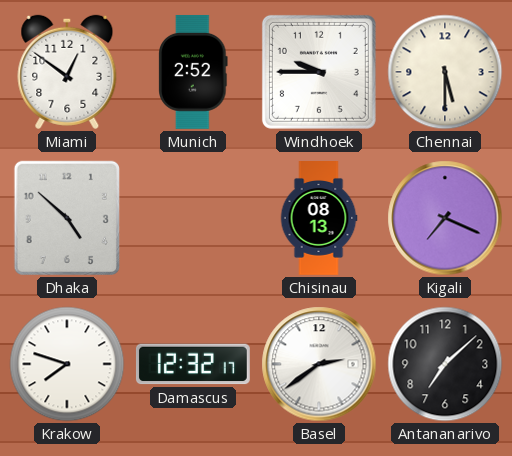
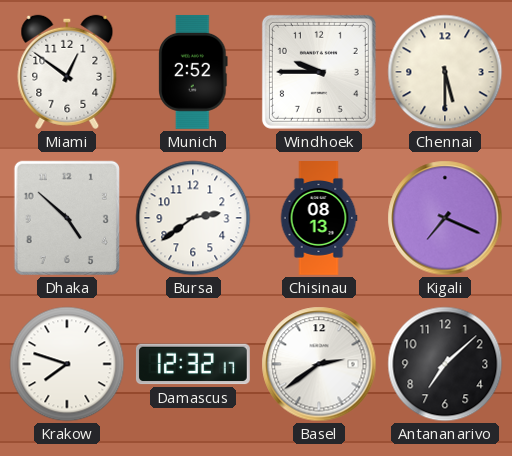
Bursa: none -> 2:39
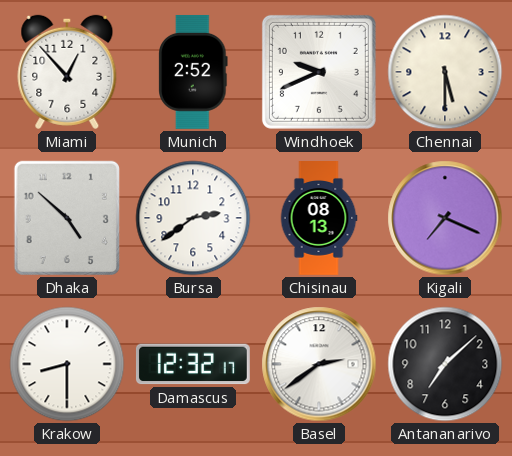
Miami: 12:51 -> 12:53
Windhoek: 9:45 -> 9:41
Krakow: 7:48 -> 8:30
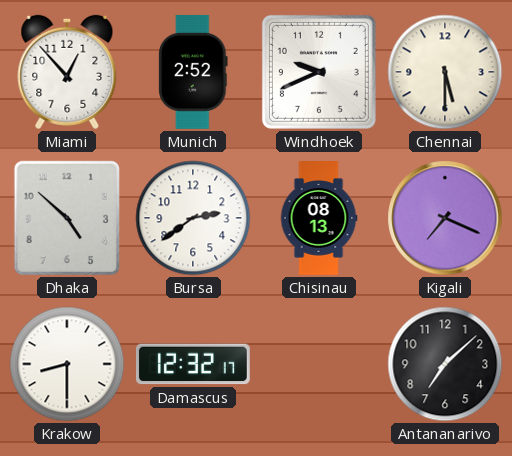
Basel: 2:39 -> none
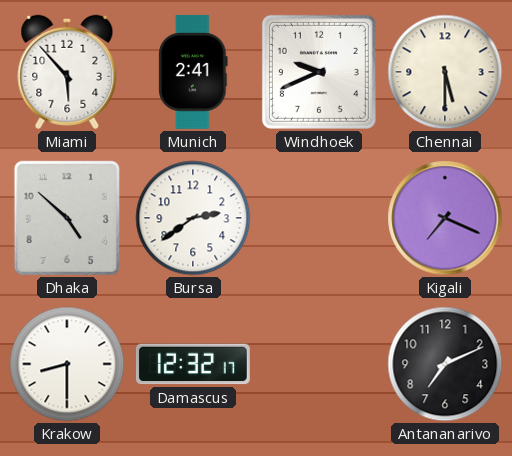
Miami: 12:53 -> 5:53
Munich: 2:52 -> 2:41
Chisinau: 08:13 -> none
Antananarivo: 7:08 -> 7:11
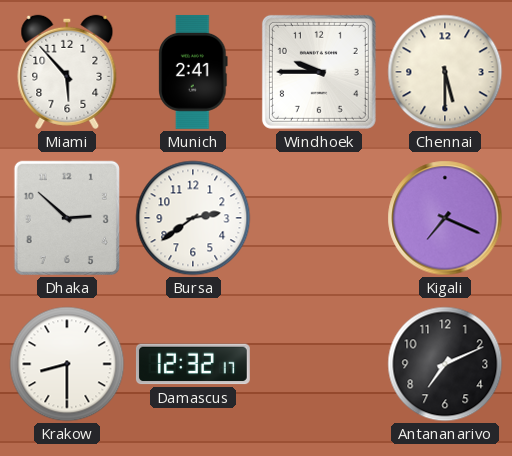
Windhoek: 9:41 -> 9:45
Dhaka: 4:52 -> 2:52
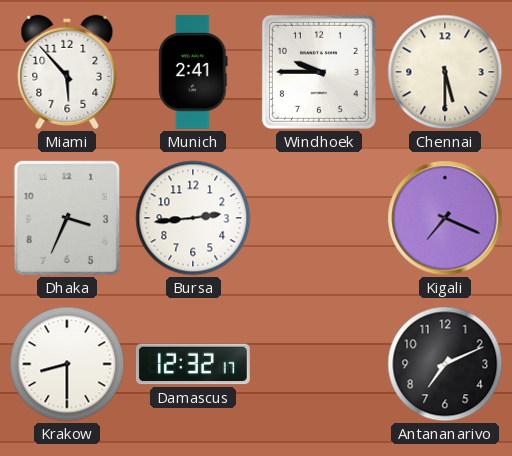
Dhaka: 2:52 -> 3:34
Bursa: 2:39 -> 2:44
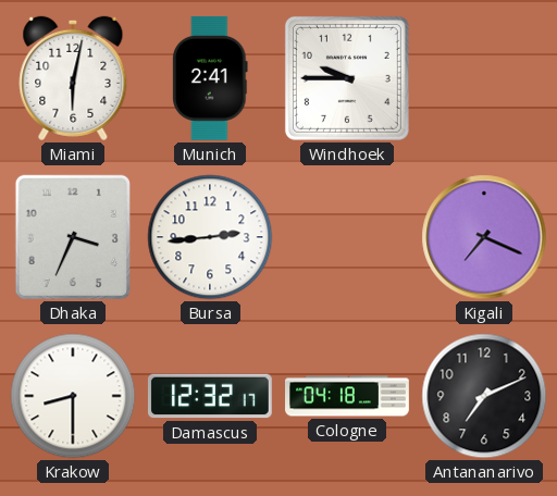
Miami: 5:53 -> 6:02
Chennai: 5:30 -> none
Cologne: none -> 04:18
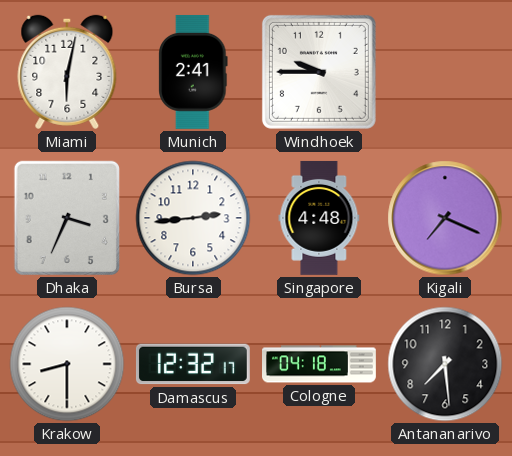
Singapore: none -> 4:48
Antananarivo: 7:11 -> 7:29
